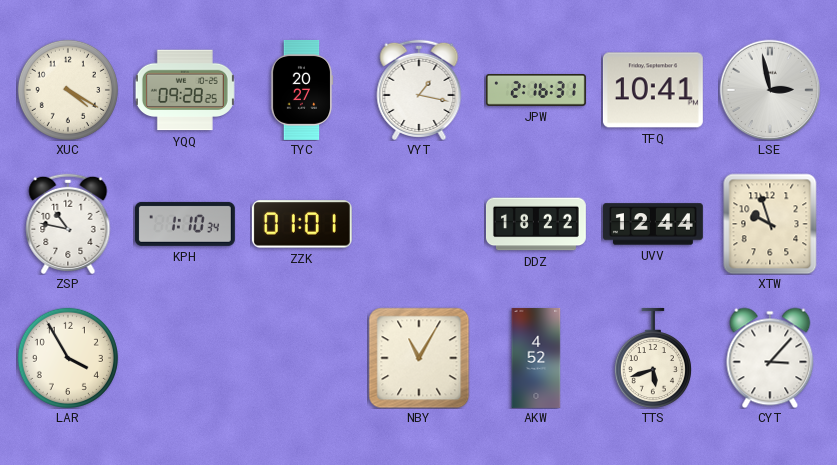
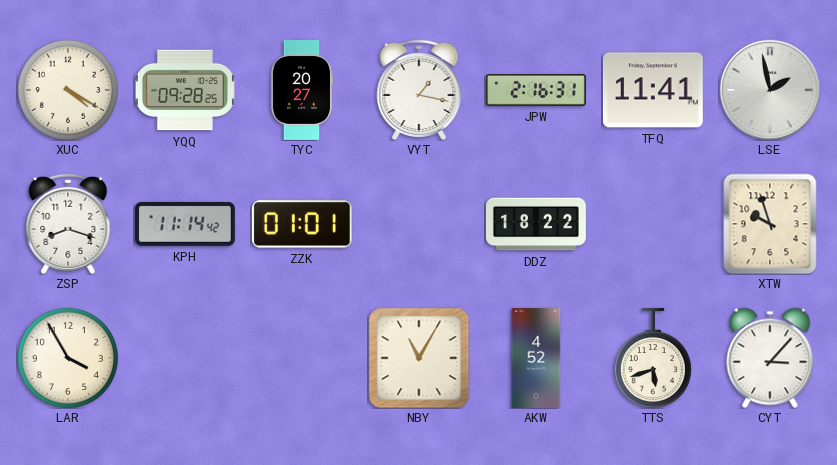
TFQ: 10:41 -> 11:41
LSE: 2:58 -> 1:58
ZSP: 10:47 -> 8:18
KPH: 1:10 -> 11:14
UVV: 12:44 -> none
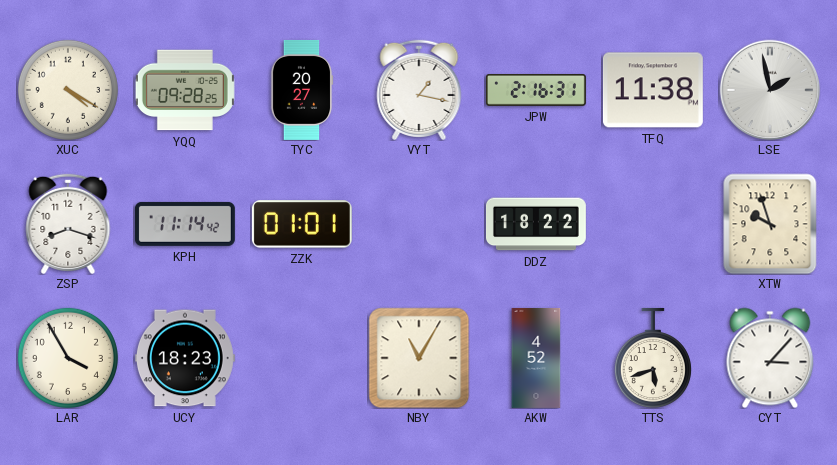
TFQ: 11:41 -> 11:38
UCY: none -> 18:23
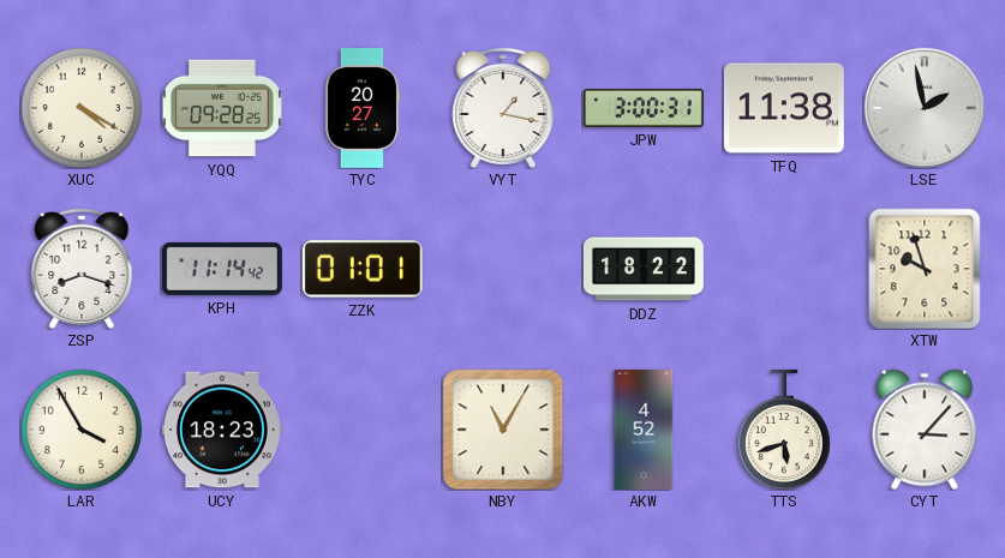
JPW: 2:16 -> 3:00
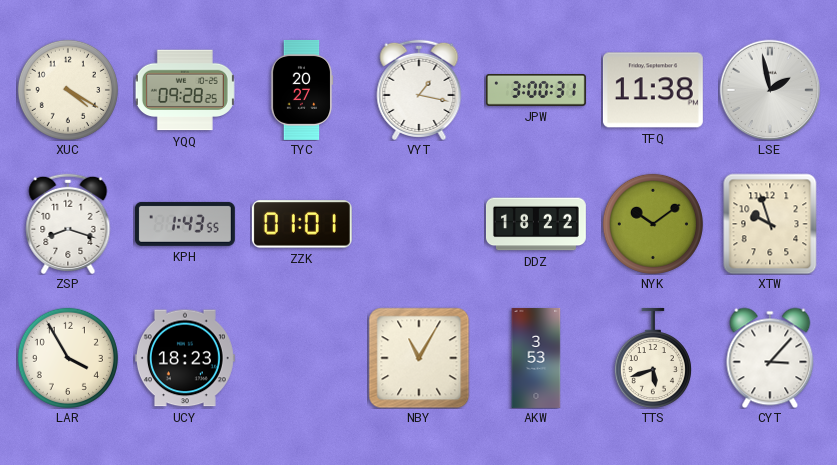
KPH: 11:14 -> 1:43
NYK: none -> 10:09
AKW: 4:52 -> 3:53
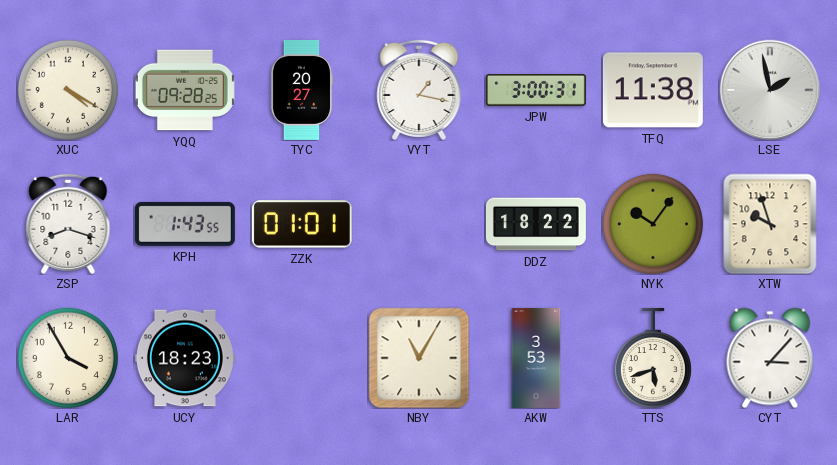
NYK: 10:09 -> 10:06
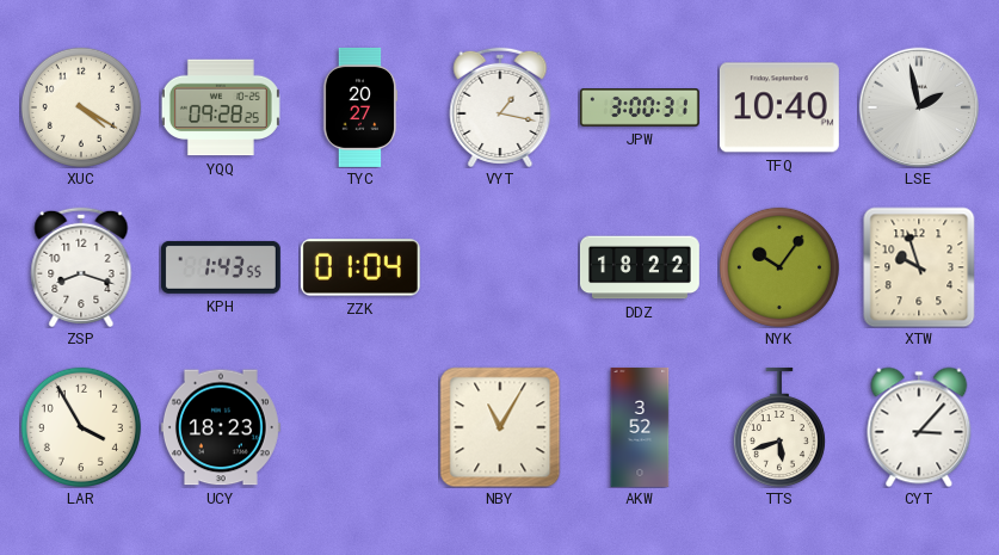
TFQ: 11:38 -> 10:40
ZZK: 01:01 -> 01:04
AKW: 3:53 -> 3:52
